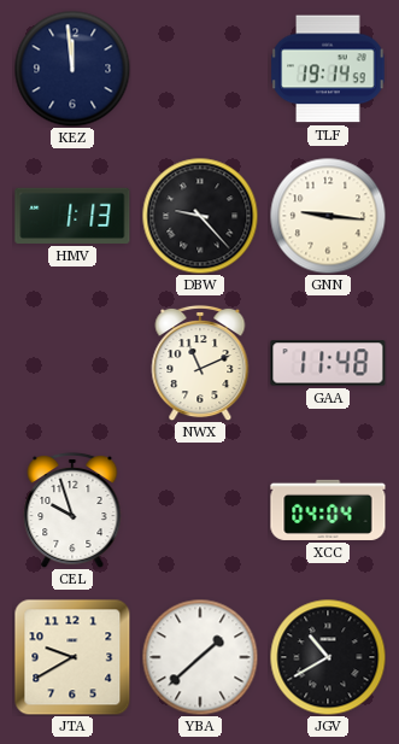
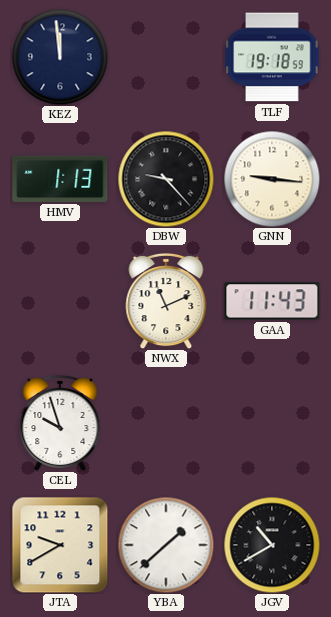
TLF: 19:14 -> 19:18
GAA: 11:48 -> 11:43
XCC: 04:04 -> none
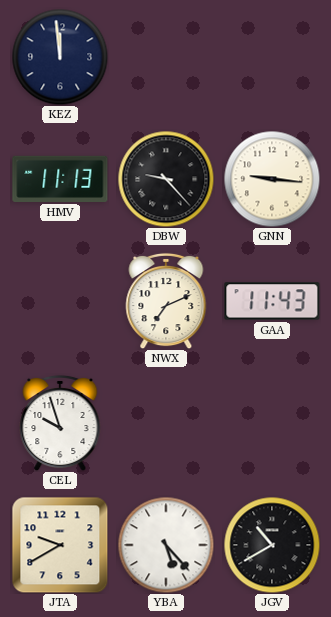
TLF: 19:18 -> none
HMV: 1:13 -> 11:13
NWX: 11:11 -> 7:11
YBA: 1:38 -> 5:23
